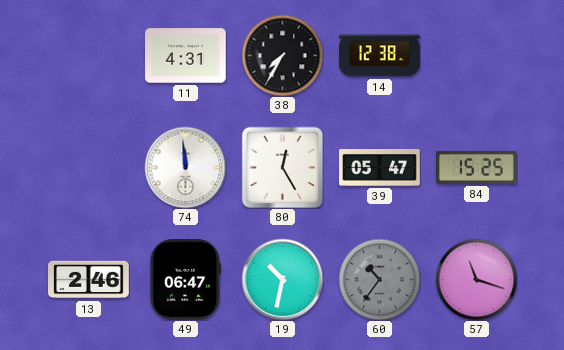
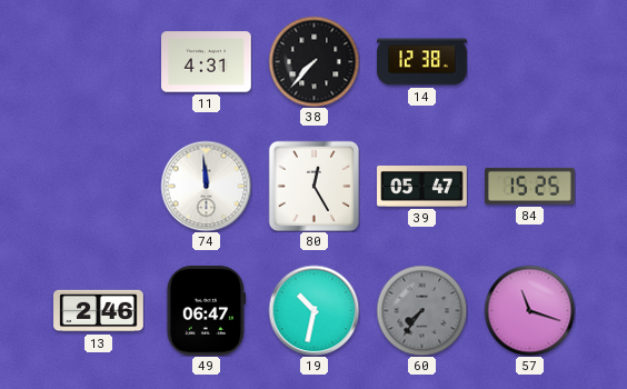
38: 7:35 -> 7:37
60: 10:36 -> 7:36
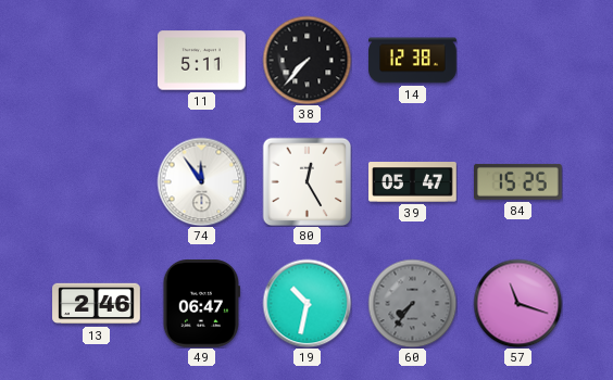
11: 4:31 -> 5:11
74: 11:59 -> 11:54
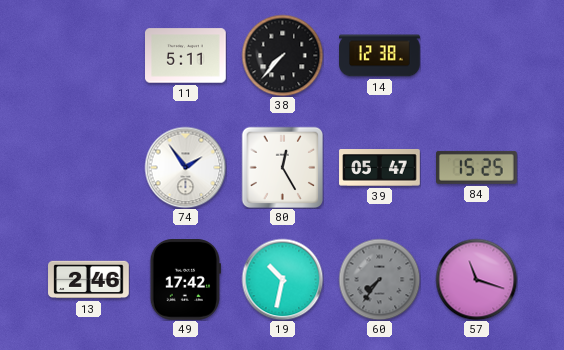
74: 11:54 -> 1:54
49: 06:47 -> 17:42
